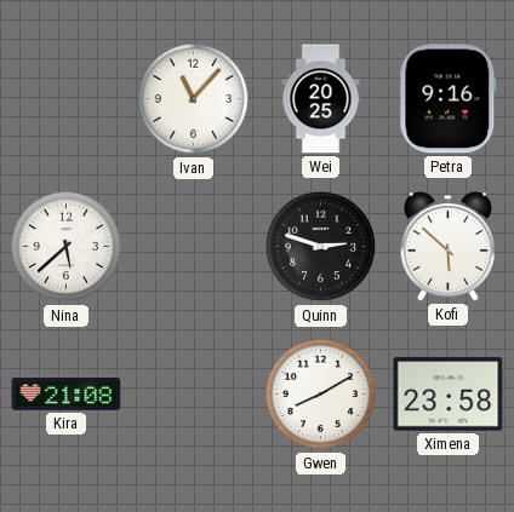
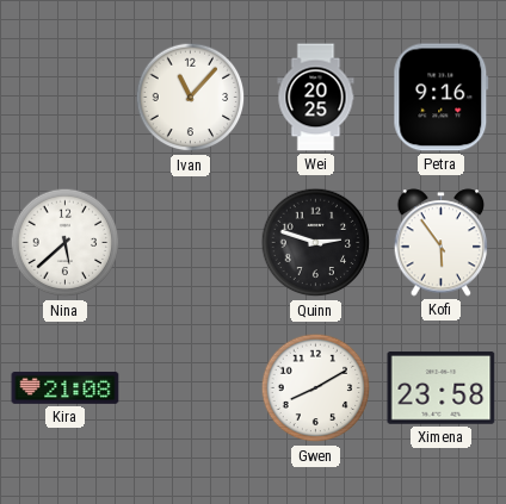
Kofi: 5:52 -> 5:54
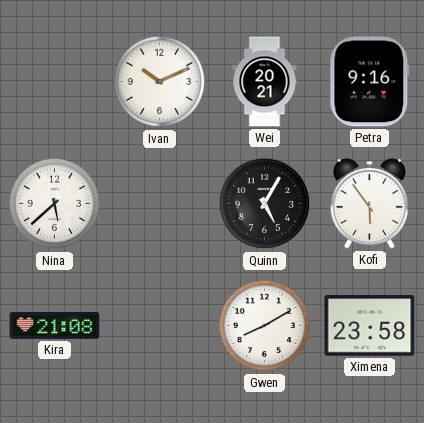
Ivan: 11:07 -> 10:11
Wei: 20:25 -> 20:21
Quinn: 2:48 -> 5:05
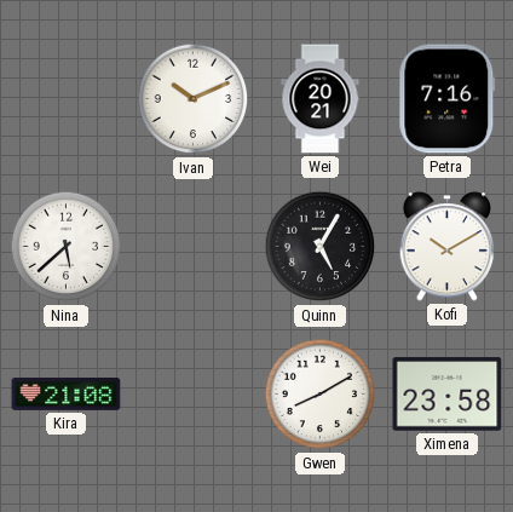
Petra: 9:16 -> 7:16
Kofi: 5:54 -> 10:10
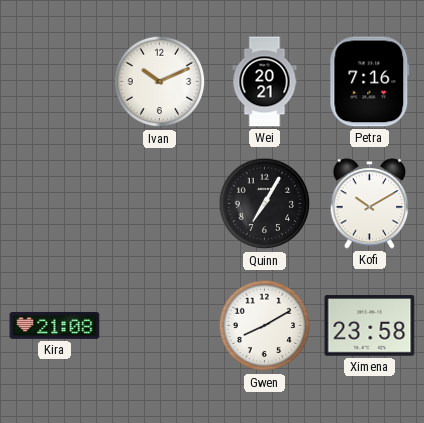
Nina: 5:38 -> none
Quinn: 5:05 -> 7:05
